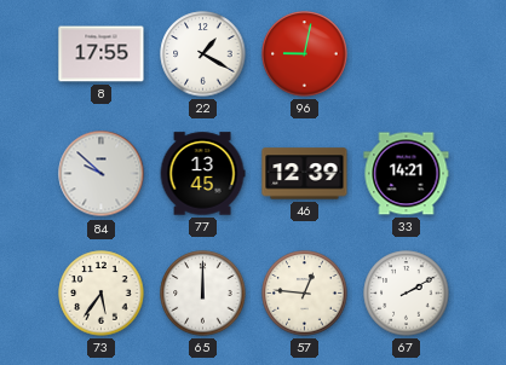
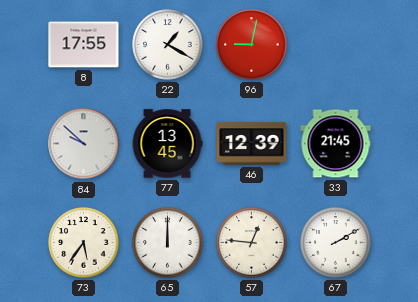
33: 14:21 -> 21:45
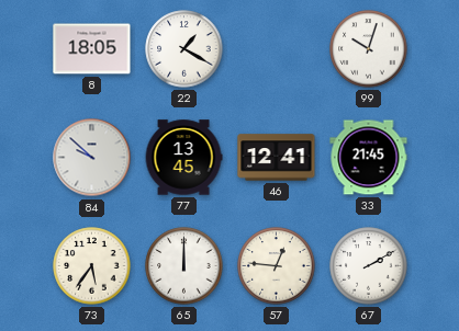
8: 17:55 -> 18:05
96: 9:02 -> none
99: none -> 10:03
46: 12:39 -> 12:41
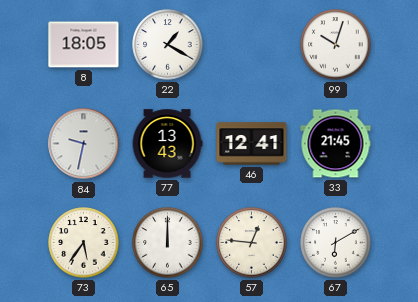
84: 9:52 -> 9:32
77: 13:45 -> 13:43
67: 2:10 -> 6:10
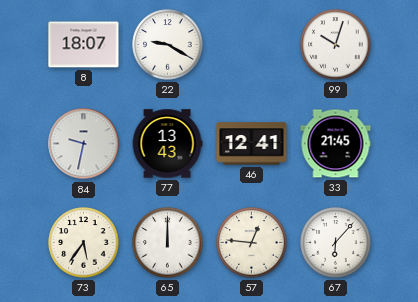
8: 18:05 -> 18:07
22: 1:20 -> 9:20
67: 6:10 -> 6:07
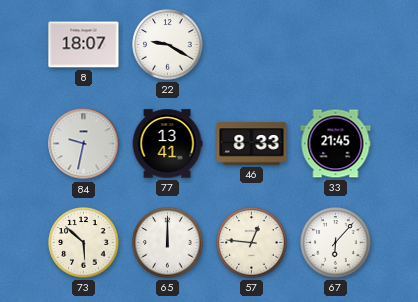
99: 10:03 -> none
77: 13:43 -> 13:41
46: 12:41 -> 8:33
73: 5:36 -> 5:52
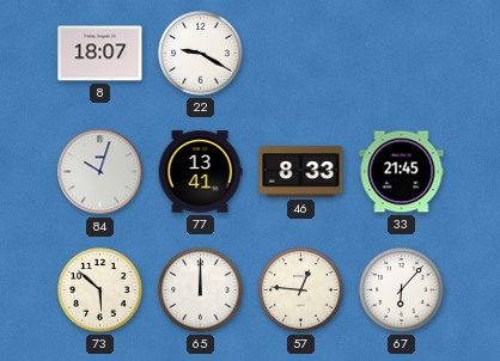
84: 9:32 -> 10:03
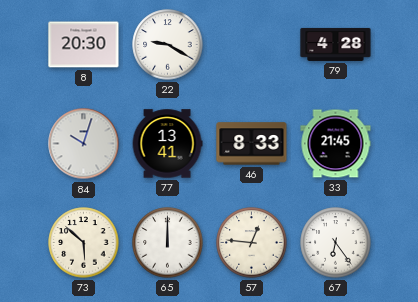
8: 18:07 -> 20:30
79: none -> 4:28
67: 6:07 -> 6:24
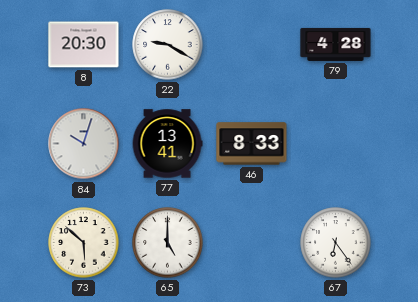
33: 21:45 -> none
65: 12:00 -> 5:00
57: 12:46 -> none
